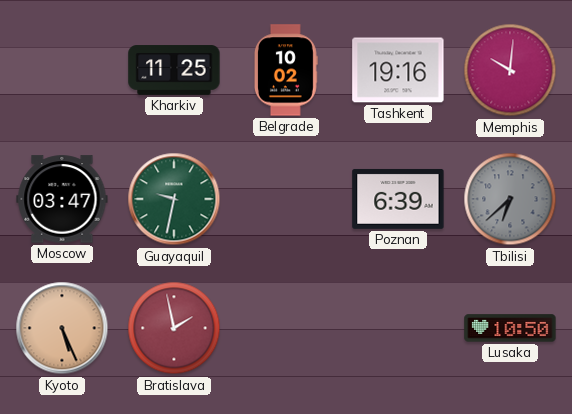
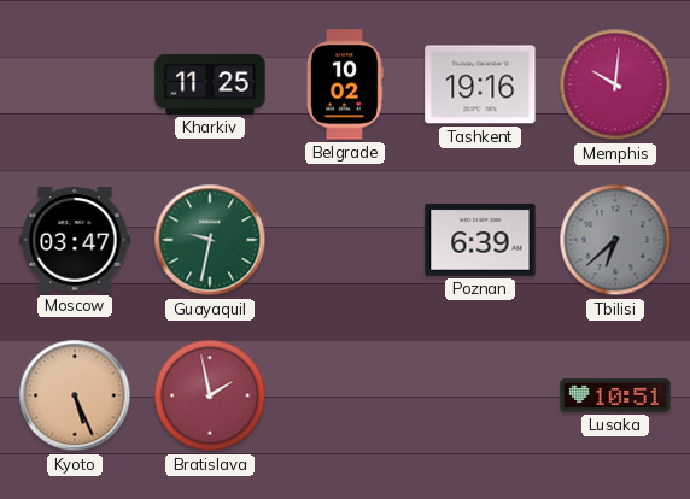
Lusaka: 10:50 -> 10:51
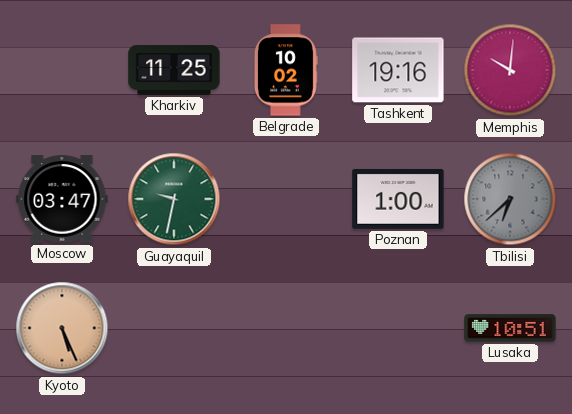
Poznan: 6:39 -> 1:00
Bratislava: 1:58 -> none
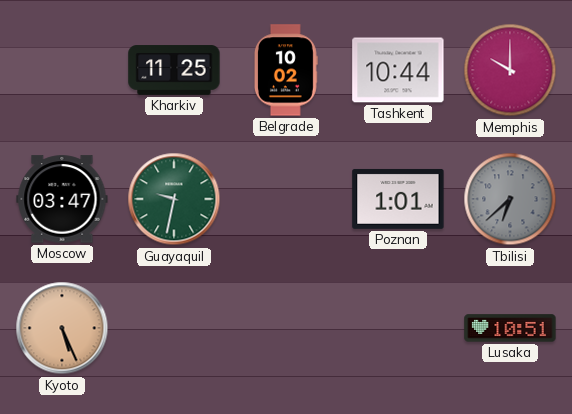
Tashkent: 19:16 -> 10:44
Memphis: 10:01 -> 10:00
Poznan: 1:00 -> 1:01
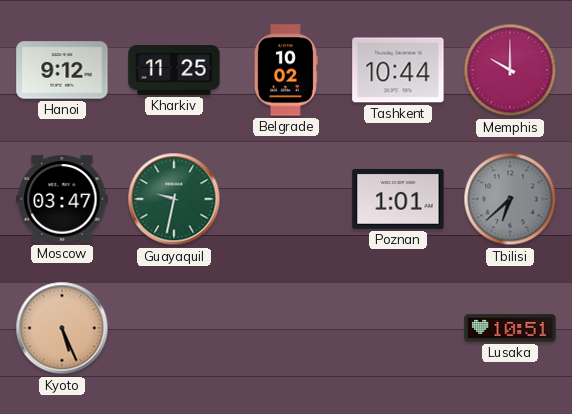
Hanoi: none -> 9:12
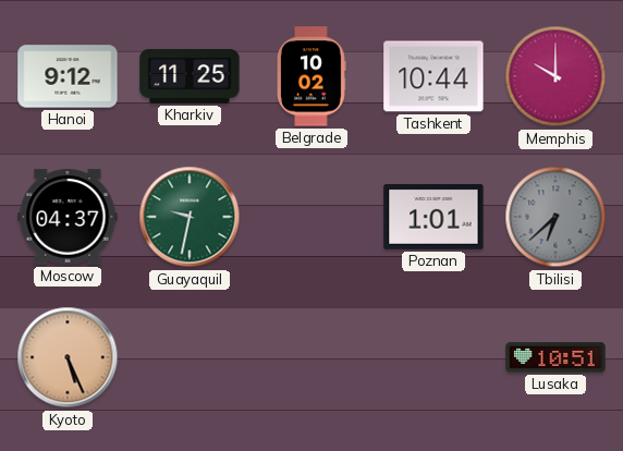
Moscow: 03:47 -> 04:37
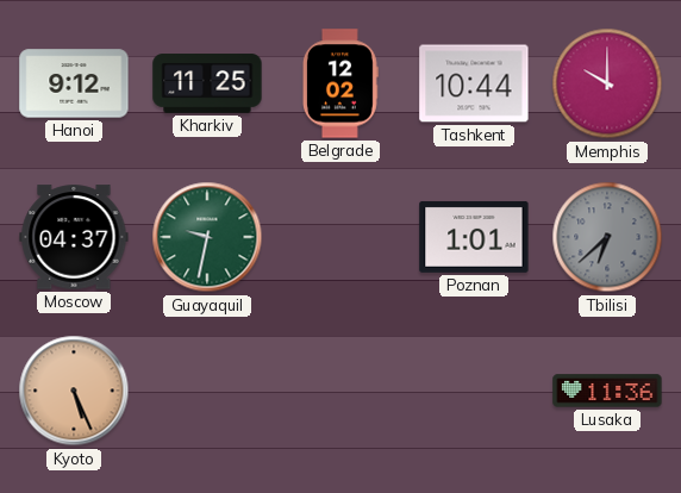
Belgrade: 10:02 -> 12:02
Lusaka: 10:51 -> 11:36
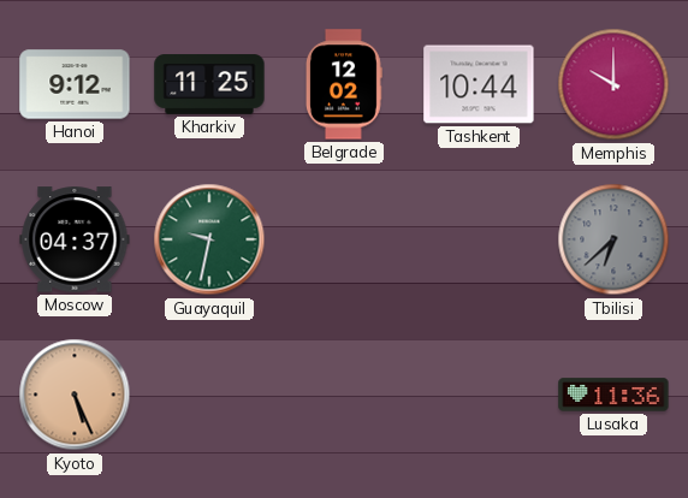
Poznan: 1:01 -> none
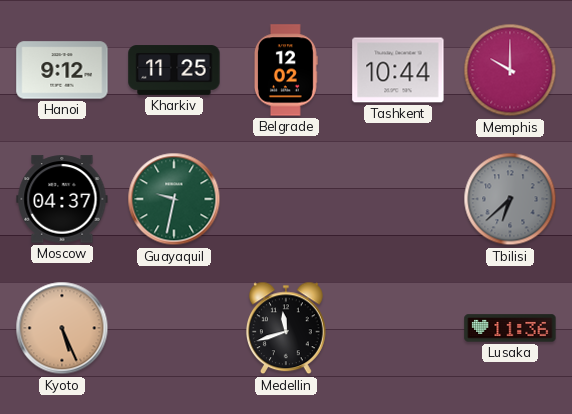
Medellin: none -> 11:42
